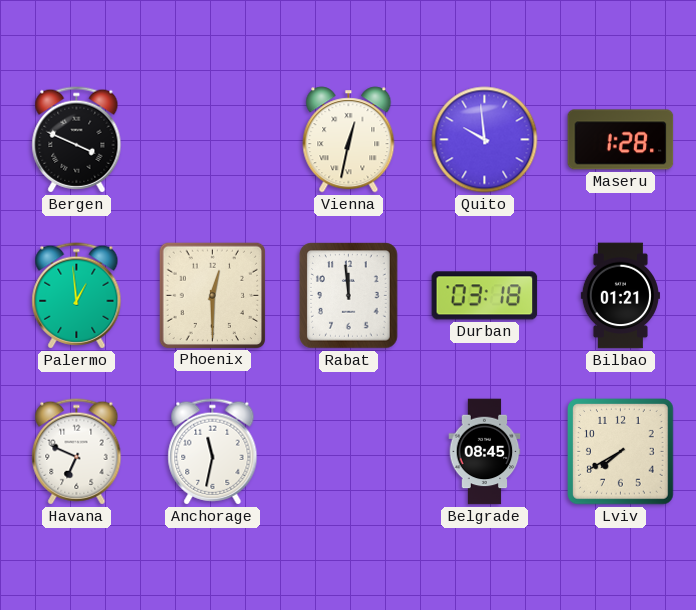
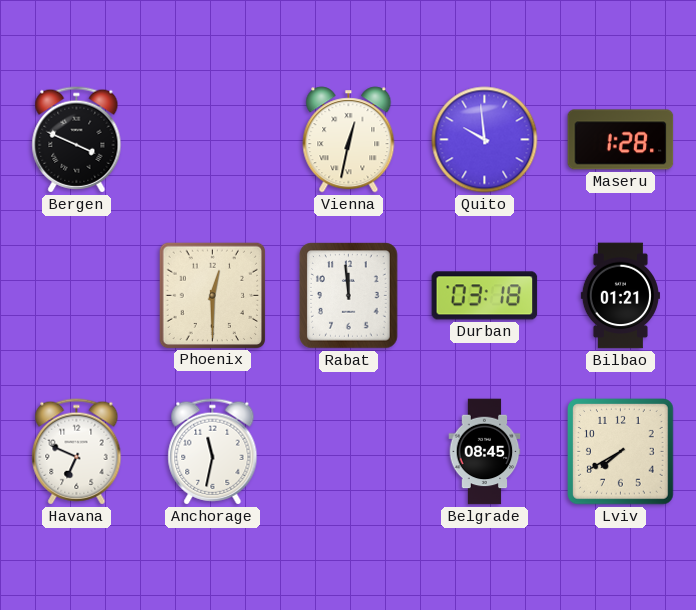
Palermo: 12:59 -> none
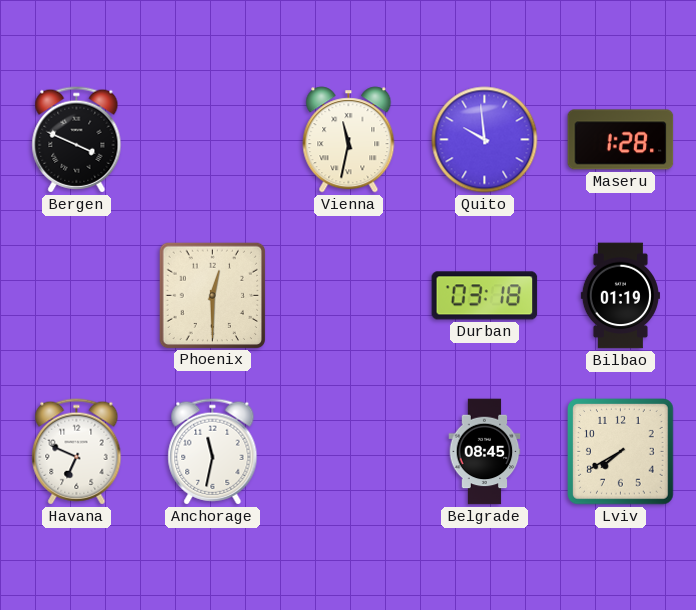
Vienna: 12:32 -> 11:32
Rabat: 11:59 -> none
Bilbao: 01:21 -> 01:19
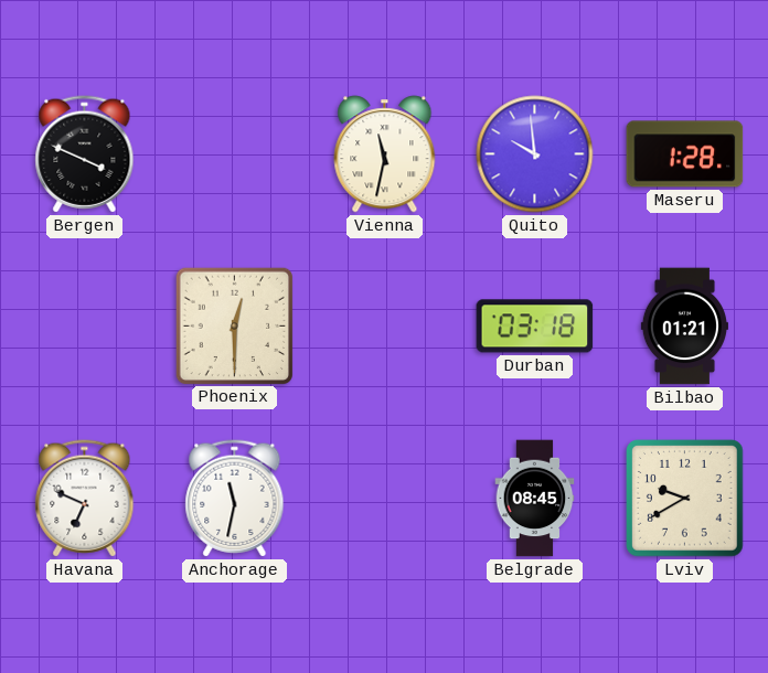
Bilbao: 01:19 -> 01:21
Lviv: 7:40 -> 9:40
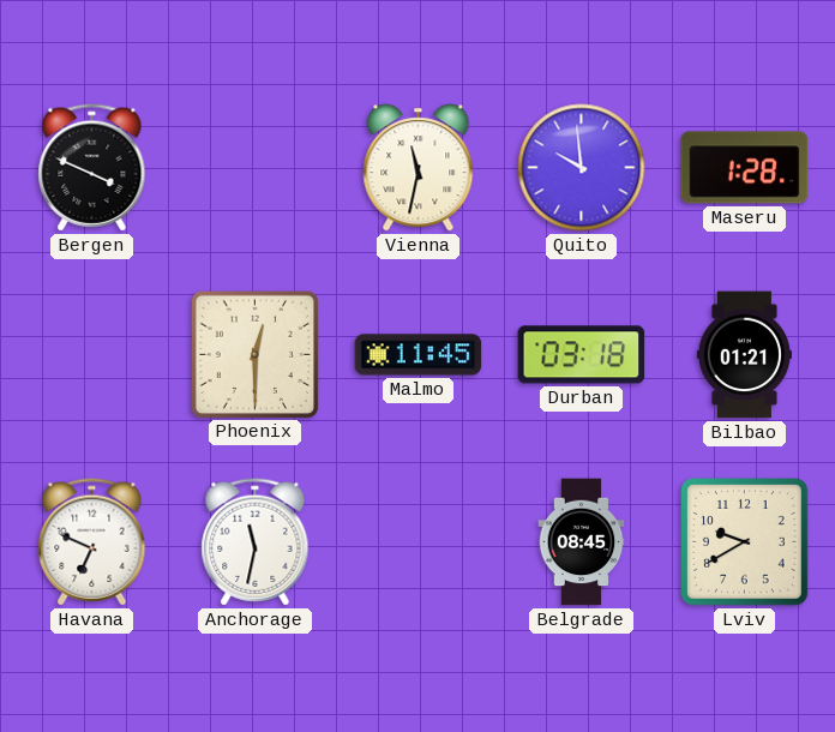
Malmo: none -> 11:45
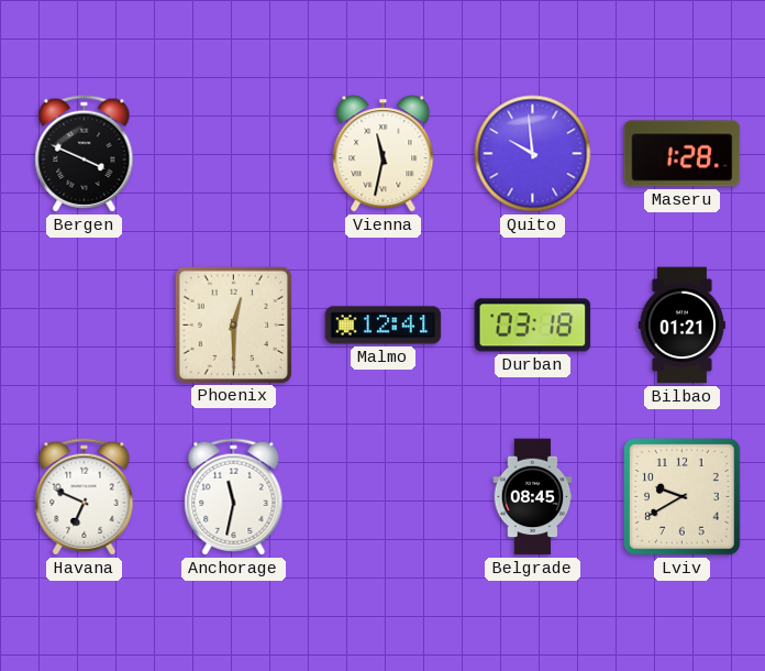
Malmo: 11:45 -> 12:41
